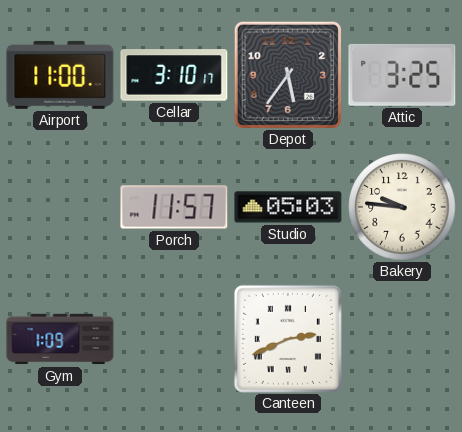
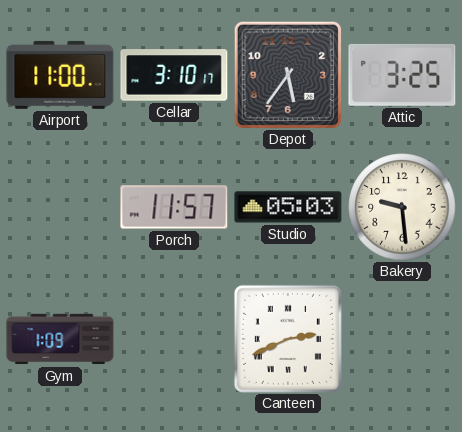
Bakery: 9:46 -> 9:29
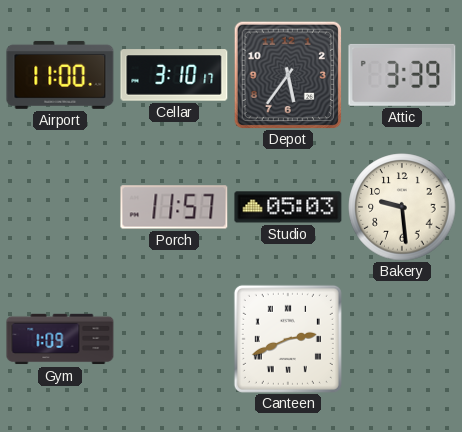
Attic: 3:25 -> 3:39
